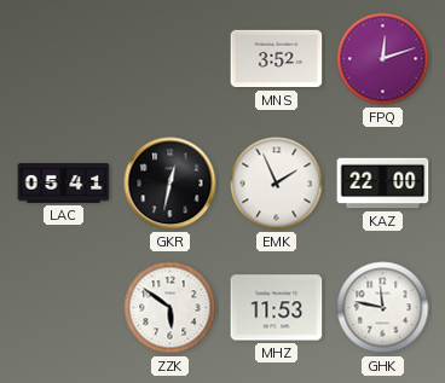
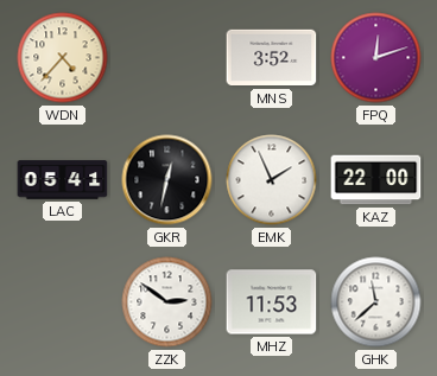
WDN: none -> 4:37
ZZK: 5:51 -> 2:51
GHK: 11:47 -> 11:38
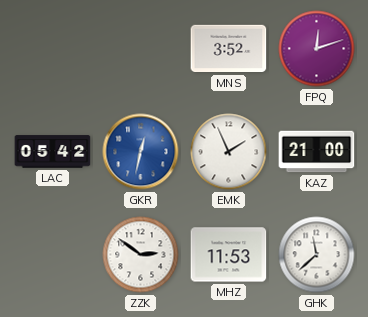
WDN: 4:37 -> none
LAC: 05:41 -> 05:42
GKR dial: black -> blue
KAZ: 22:00 -> 21:00
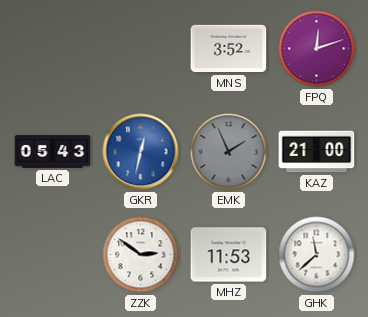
LAC: 05:42 -> 05:43
EMK dial: white -> grey
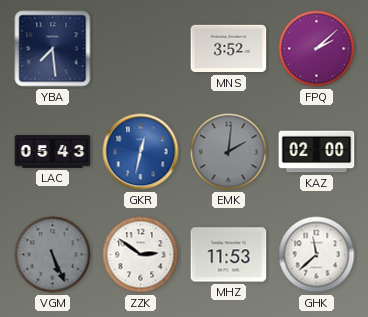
YBA: none -> 7:29
FPQ: 12:12 -> 2:08
EMK: 1:56 -> 2:01
KAZ: 21:00 -> 02:00
VGM: none -> 5:26
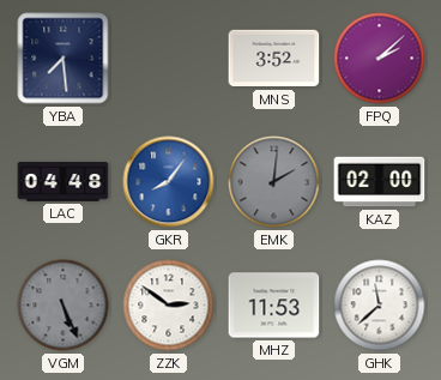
LAC: 05:43 -> 04:48
GKR: 12:32 -> 8:06
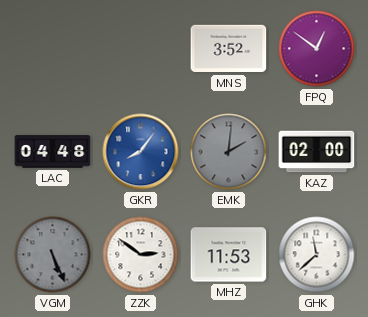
YBA: 7:29 -> none
FPQ: 2:08 -> 12:51
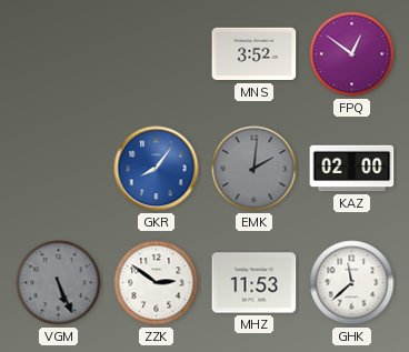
LAC: 04:48 -> none
